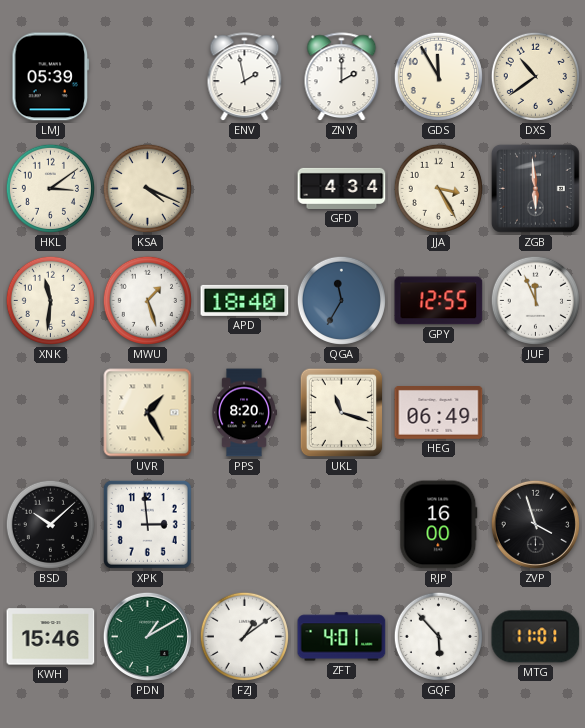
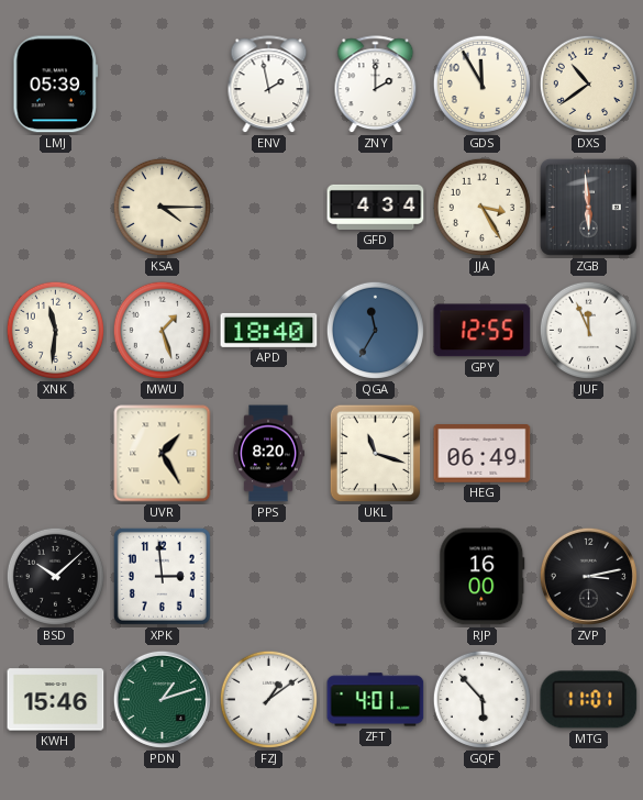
HKL: 3:09 -> none
KSA: 4:19 -> 4:15
ZVP: 3:57 -> 3:13
PDN: 1:10 -> 1:12
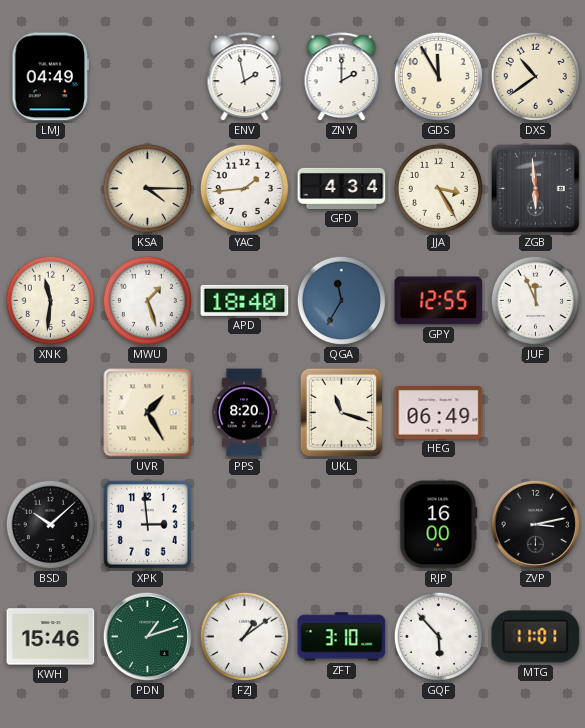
LMJ: 05:39 -> 04:49
YAC: none -> 1:44
ZFT: 4:01 -> 3:10
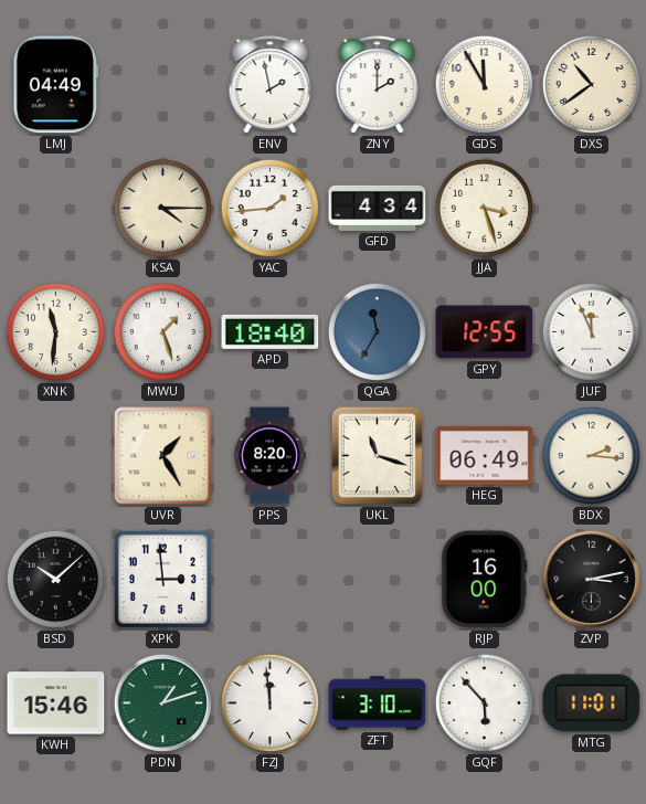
JJA: 3:25 -> 3:27
ZGB: 5:59 -> none
BDX: none -> 2:16
FZJ: 1:09 -> 11:59
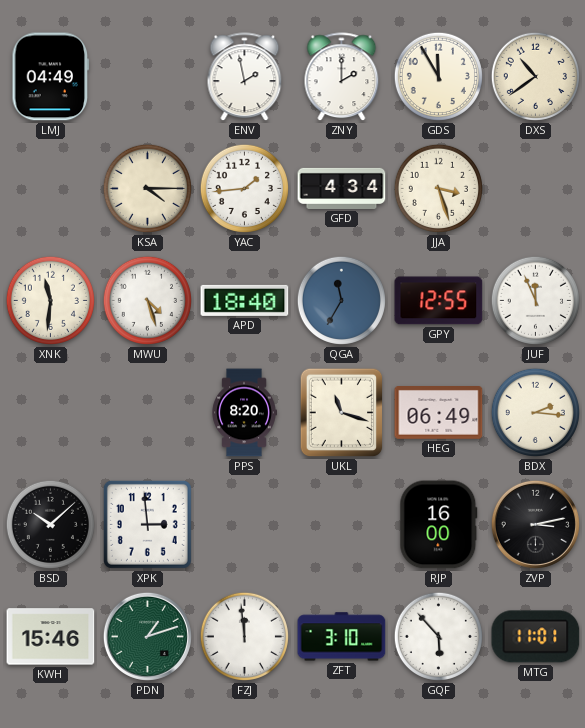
MWU: 1:27 -> 4:27
UVR: 1:25 -> none
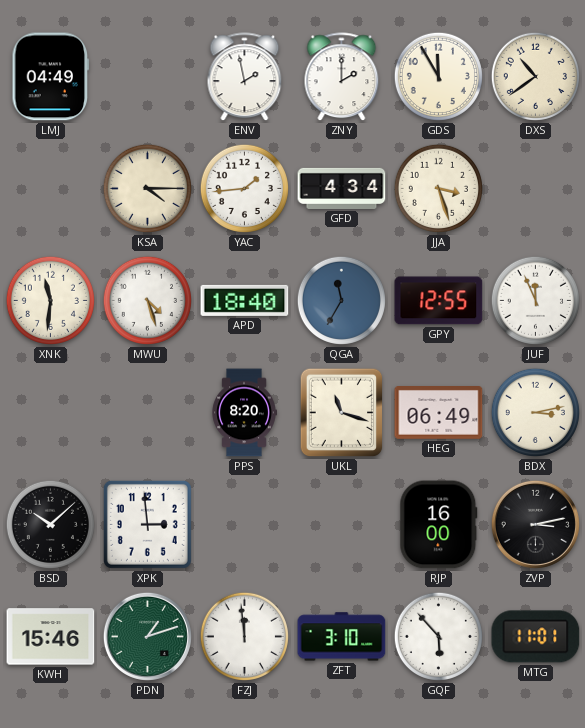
BDX: 2:16 -> 3:13
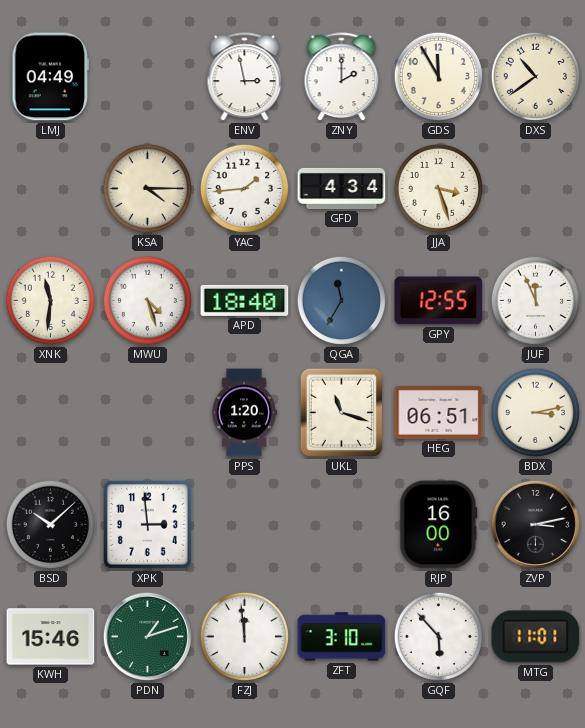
ENV: 1:58 -> 2:58
PPS: 8:20 -> 1:20
HEG: 06:49 -> 06:51
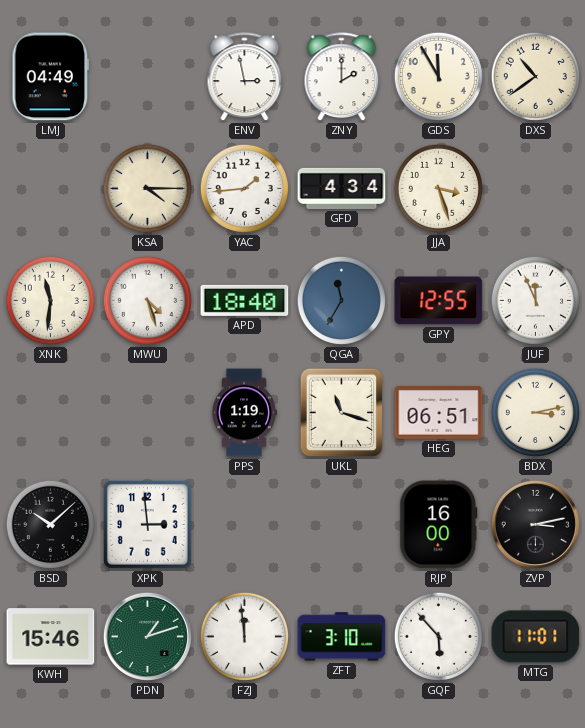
PPS: 1:20 -> 1:19
